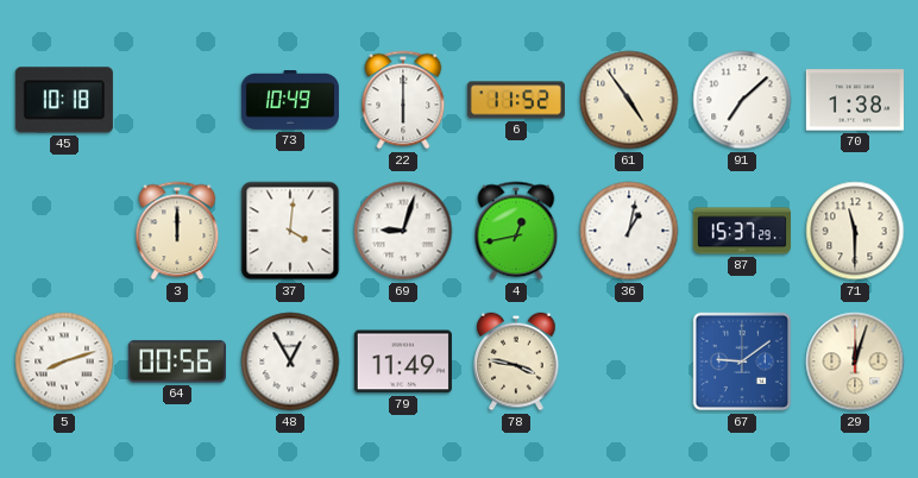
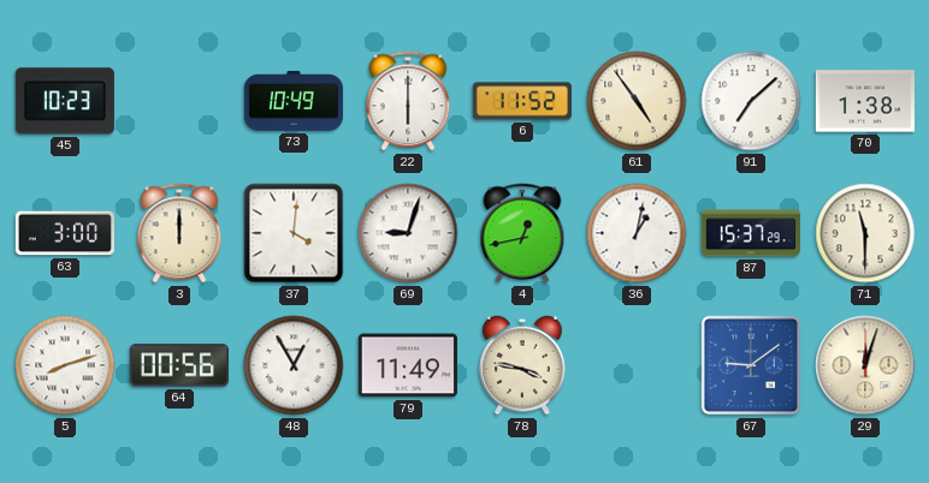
45: 10:18 -> 10:23
63: none -> 3:00
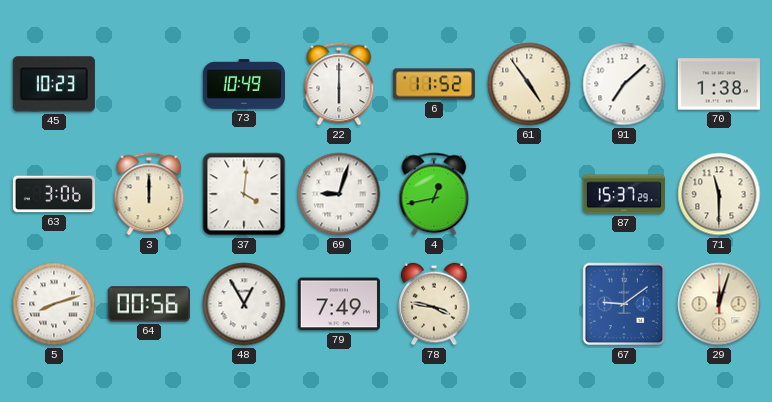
63: 3:00 -> 3:06
36: 1:02 -> none
79: 11:49 -> 7:49
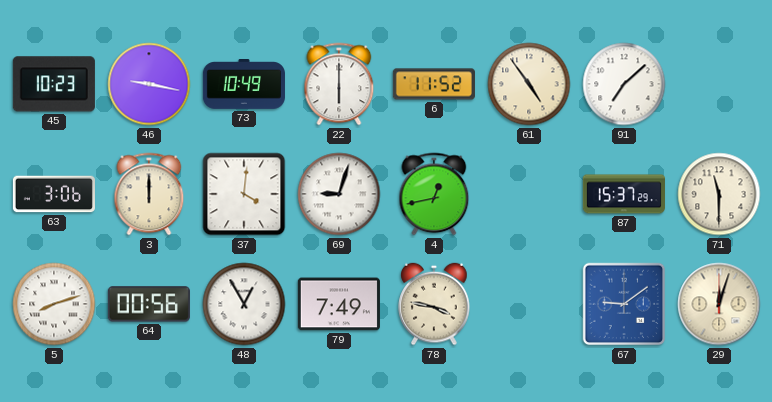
46: none -> 9:17
70: 1:38 -> none
